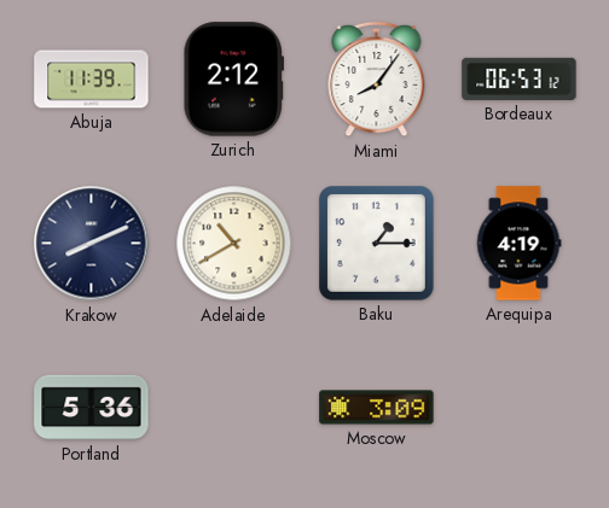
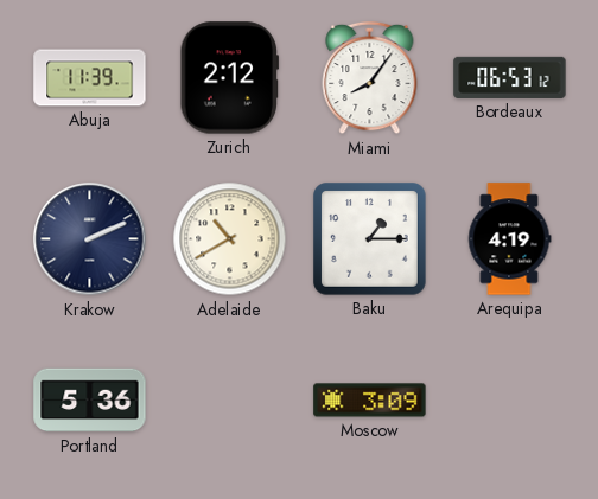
Krakow: 8:11 -> 2:11
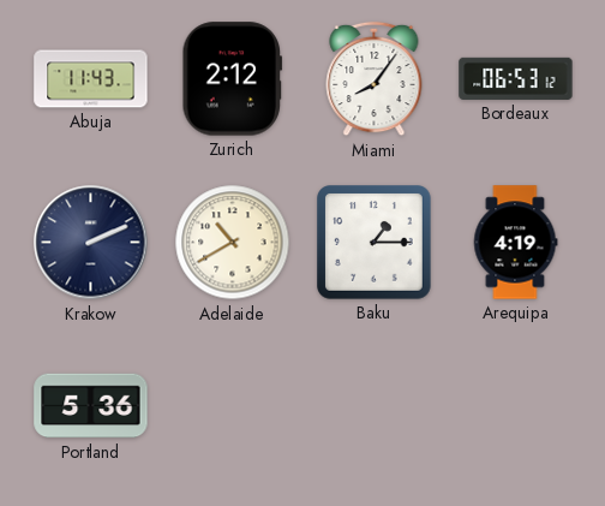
Abuja: 11:39 -> 11:43
Moscow: 3:09 -> none
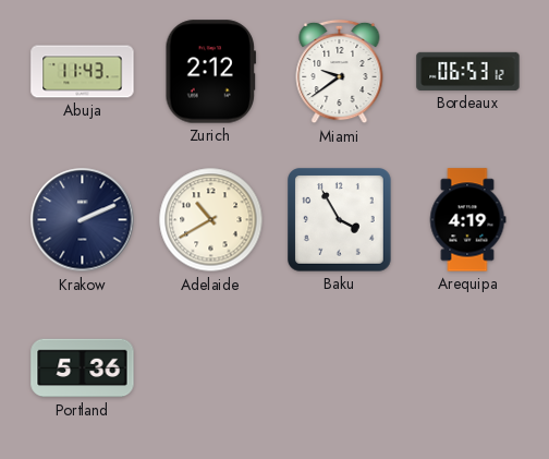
Miami: 8:06 -> 9:39
Baku: 1:15 -> 3:55
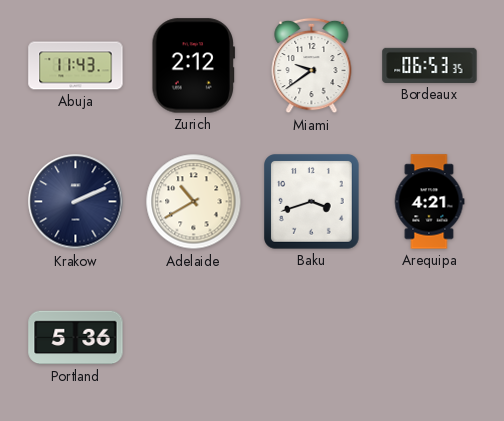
Bordeaux: 06:53:12 -> 06:53:35
Baku: 3:55 -> 3:42
Arequipa: 4:19 -> 4:21
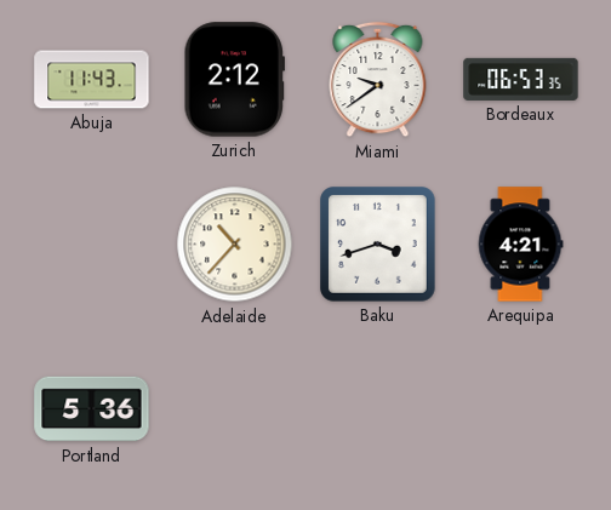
Krakow: 2:11 -> none
Adelaide: 10:40 -> 10:37
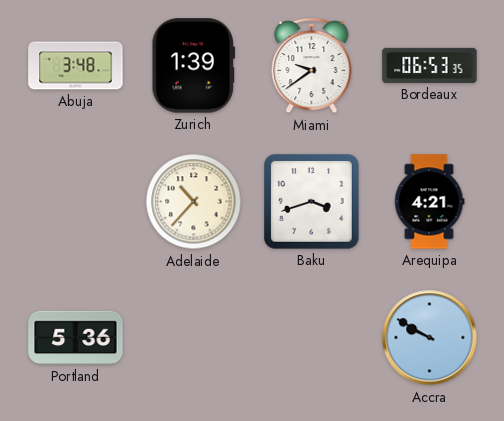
Abuja: 11:43 -> 3:48
Zurich: 2:12 -> 1:39
Accra: none -> 9:50
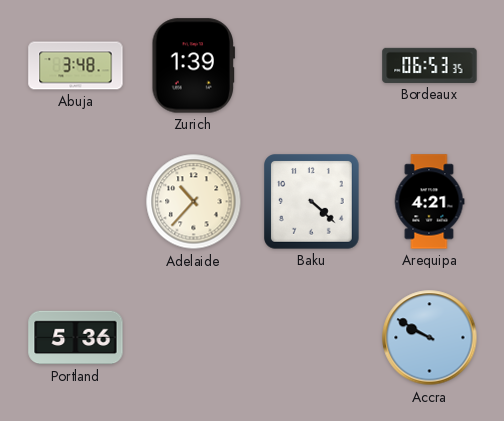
Miami: 9:39 -> none
Baku: 3:42 -> 4:22
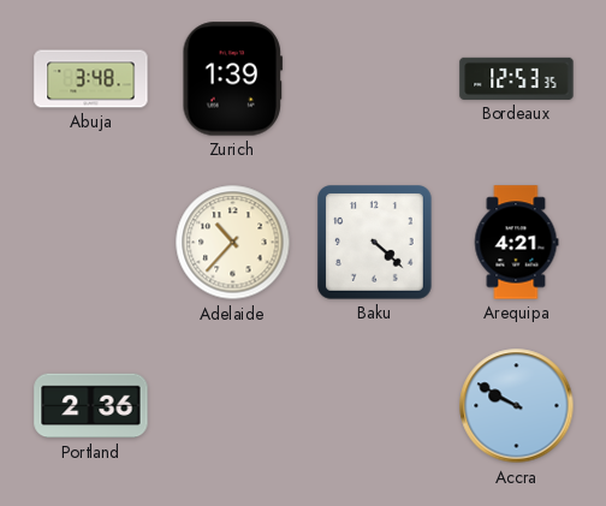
Bordeaux: 06:53 -> 12:53
Portland: 5:36 -> 2:36
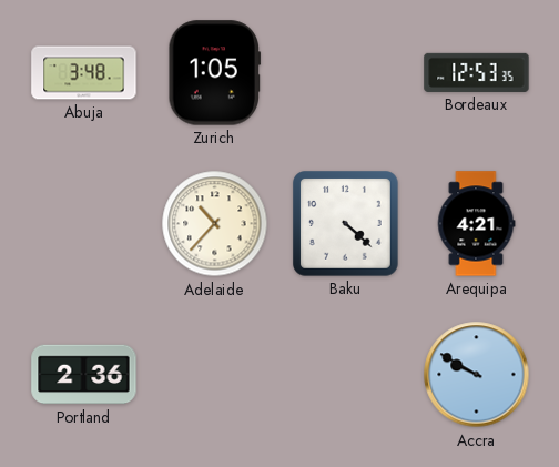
Zurich: 1:39 -> 1:05
